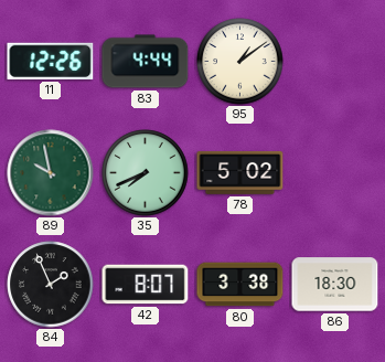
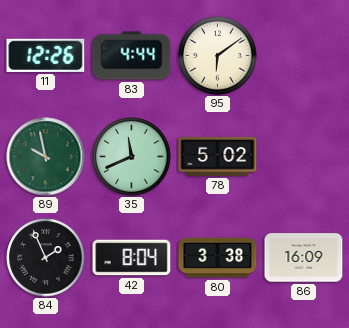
95: 1:09 -> 6:09
35: 7:41 -> 11:41
42: 8:07 -> 8:04
86: 18:30 -> 16:09
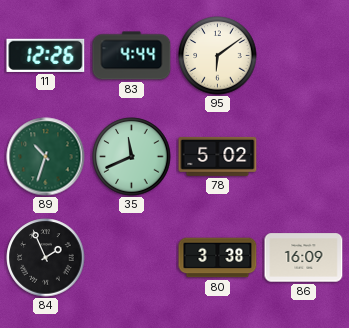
89: 9:58 -> 10:33
42: 8:04 -> none
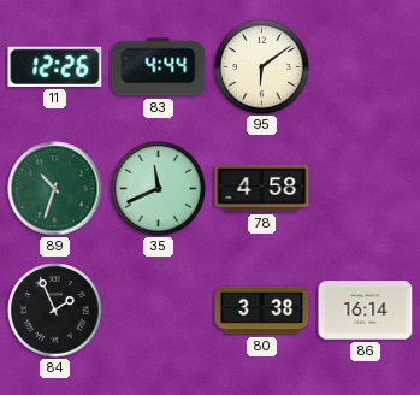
78: 5:02 -> 4:58
86: 16:09 -> 16:14
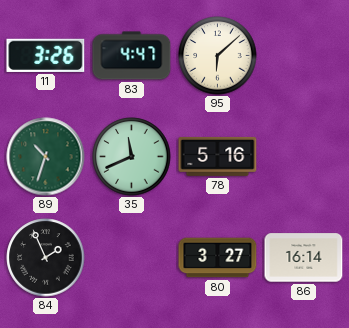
11: 12:26 -> 3:26
83: 4:44 -> 4:47
95: 6:09 -> 6:08
78: 4:58 -> 5:16
80: 3:38 -> 3:27
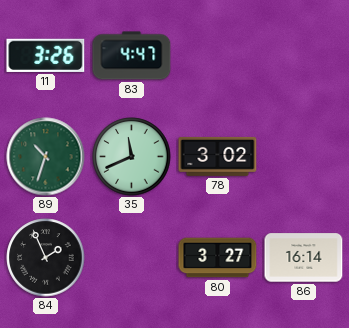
95: 6:08 -> none
78: 5:16 -> 3:02
